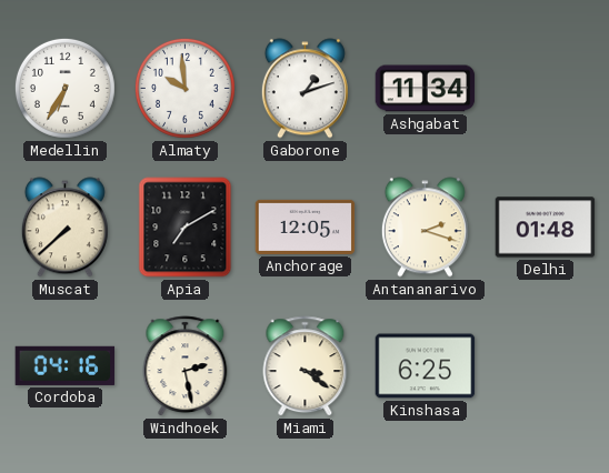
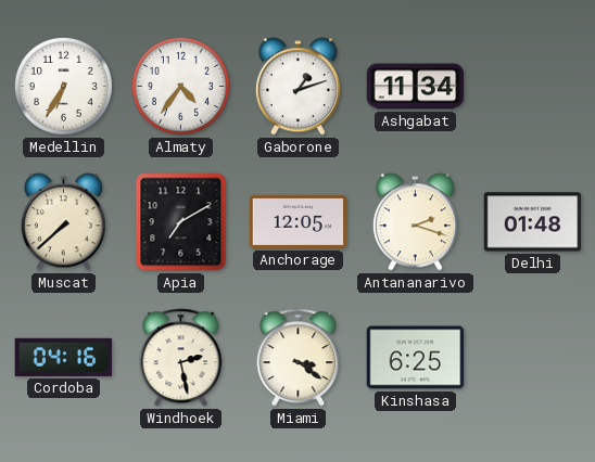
Almaty: 9:59 -> 4:36
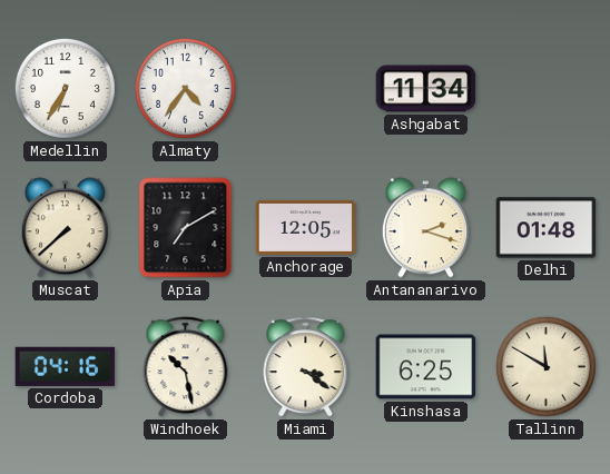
Gaborone: 1:12 -> none
Windhoek: 2:28 -> 10:28
Tallinn: none -> 11:50
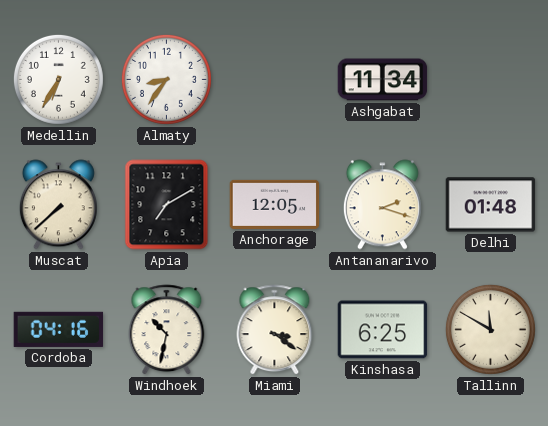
Almaty: 4:36 -> 8:36
Windhoek: 10:28 -> 10:32
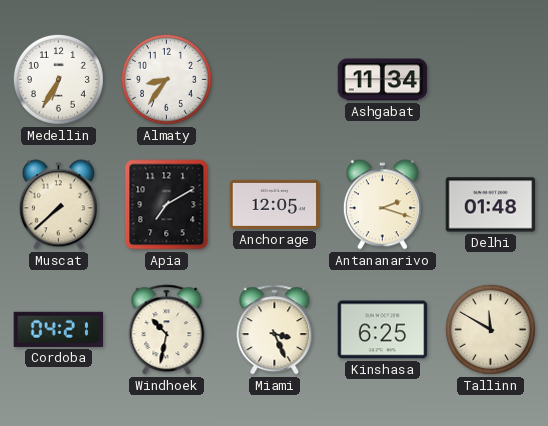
Cordoba: 04:16 -> 04:21
Miami: 3:21 -> 3:26
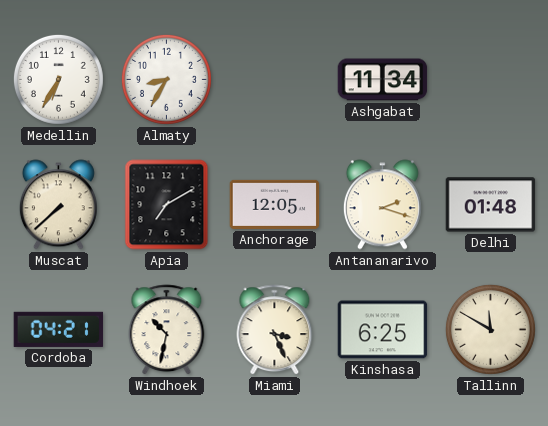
Almaty: 8:36 -> 8:35
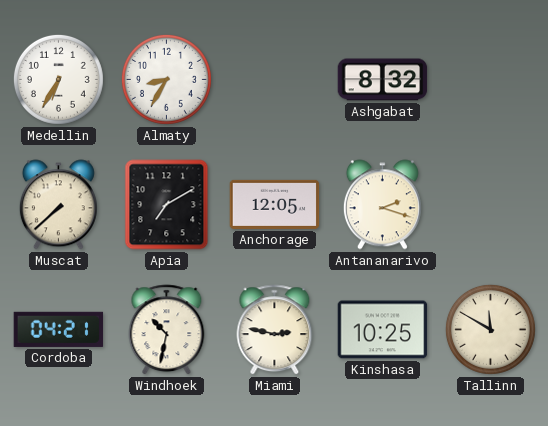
Ashgabat: 11:34 -> 8:32
Delhi: 01:48 -> none
Miami: 3:26 -> 2:47
Kinshasa: 6:25 -> 10:25
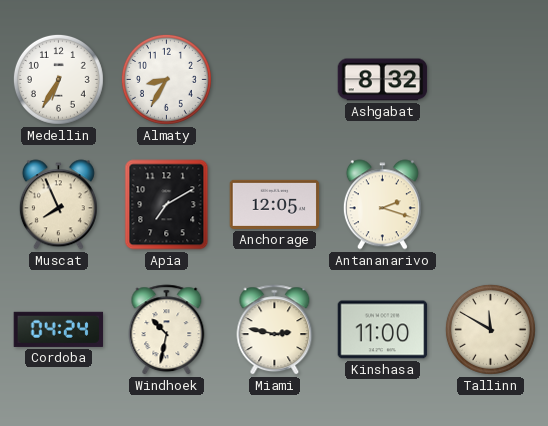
Muscat: 7:38 -> 7:56
Cordoba: 04:21 -> 04:24
Kinshasa: 10:25 -> 11:00
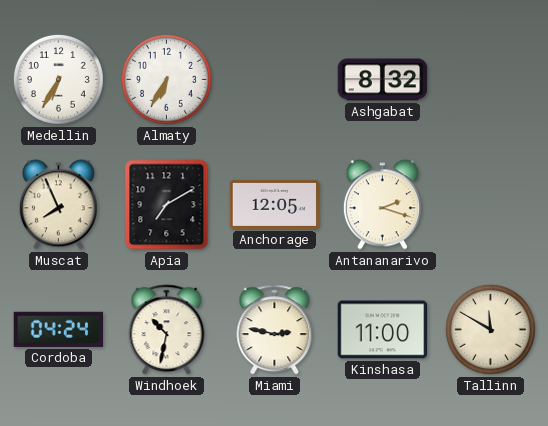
Almaty: 8:35 -> 6:35
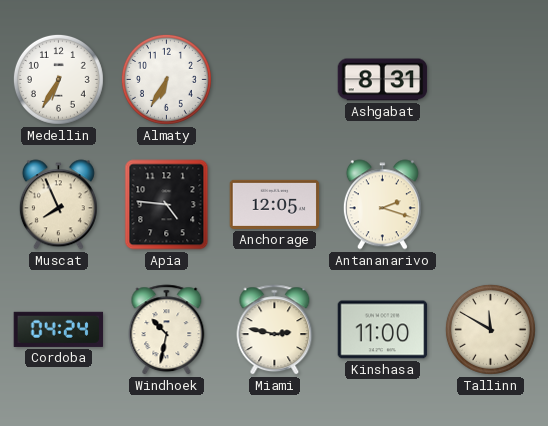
Ashgabat: 8:32 -> 8:31
Apia: 7:10 -> 4:46
